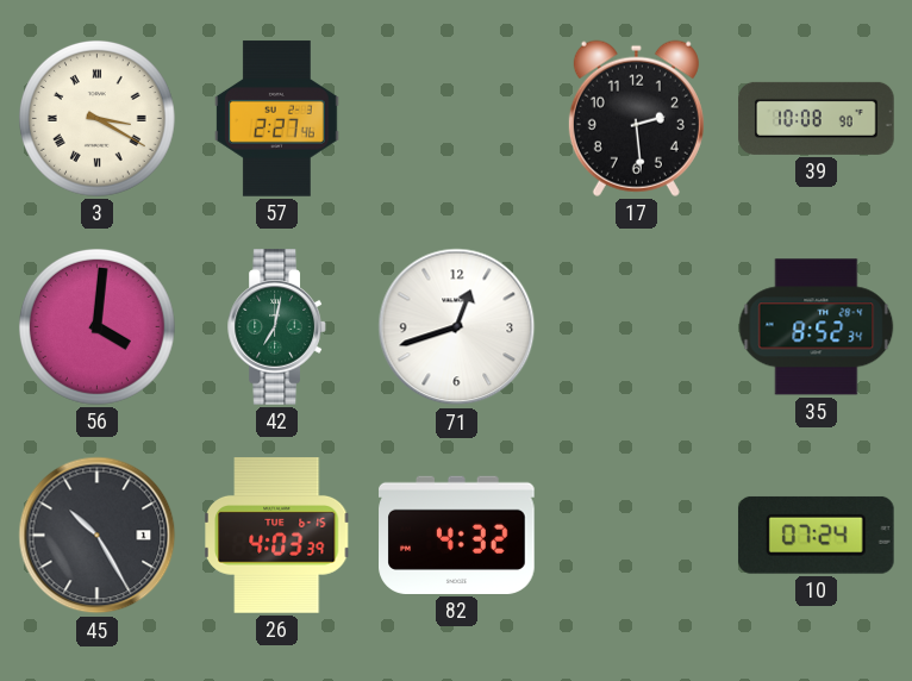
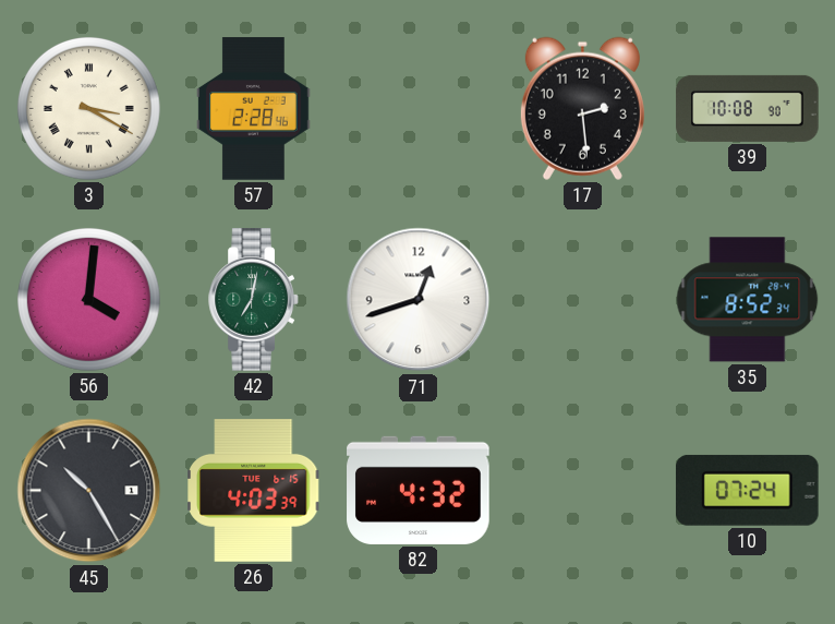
57: 2:27 -> 2:28
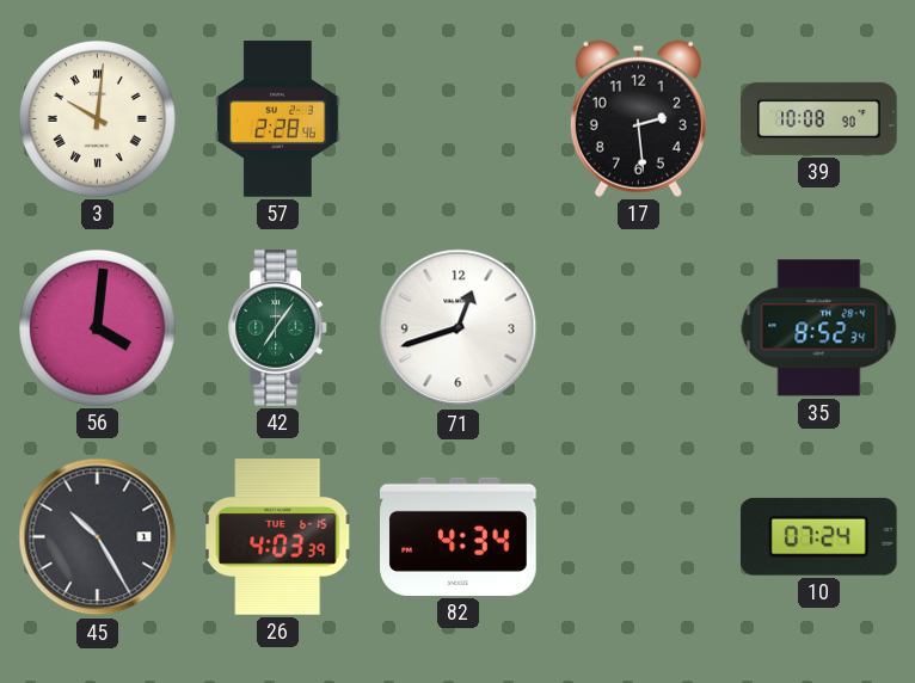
3: 3:20 -> 10:01
42: 7:02 -> 7:06
82: 4:32 -> 4:34
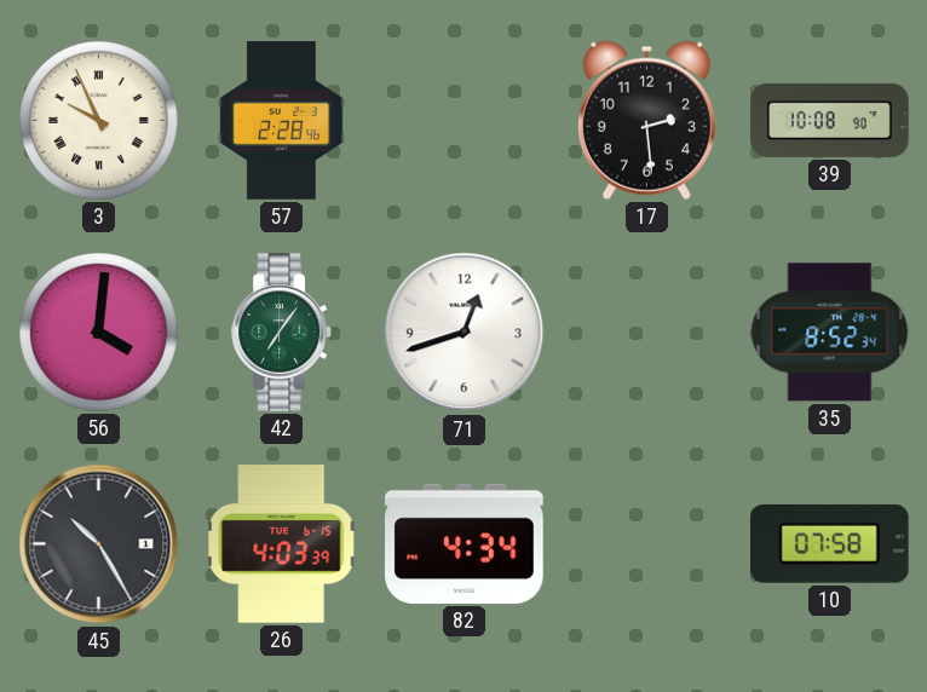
3: 10:01 -> 9:56
10: 07:24 -> 07:58
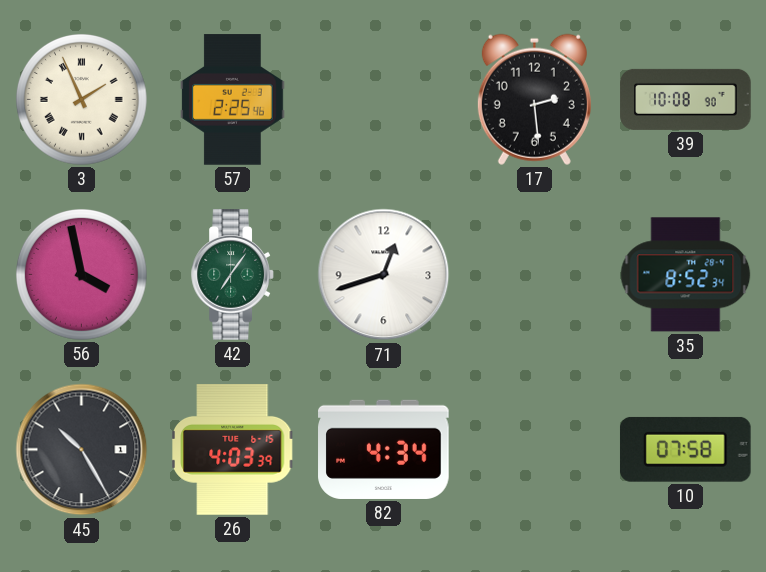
3: 9:56 -> 1:56
57: 2:28 -> 2:25
56: 4:01 -> 3:58
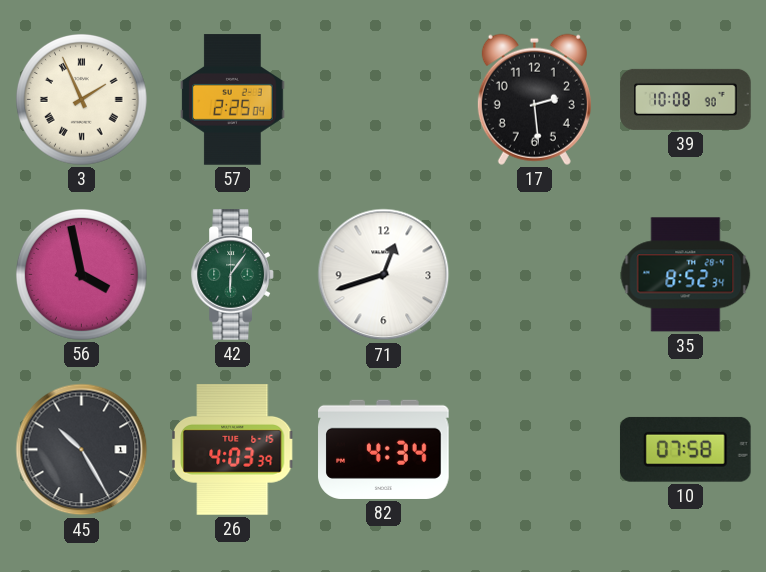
57: 2:25:46 -> 2:25:04
42: 7:06 -> 6:06
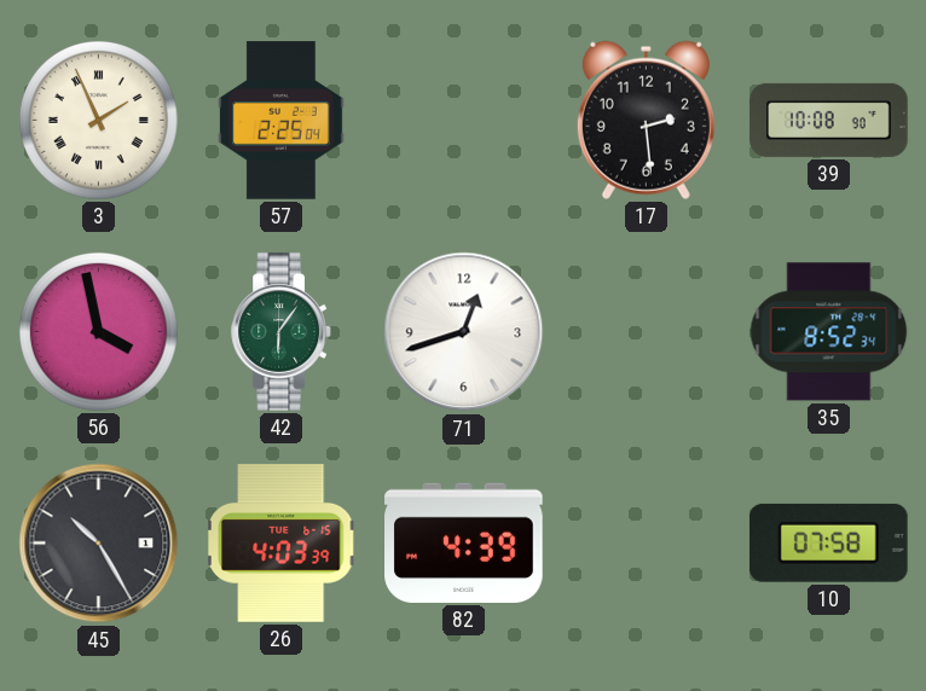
82: 4:34 -> 4:39
